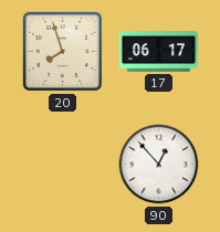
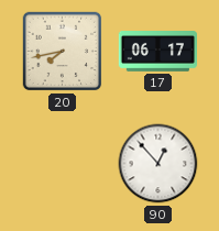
20: 7:57 -> 7:43
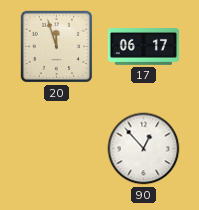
20: 7:43 -> 11:57
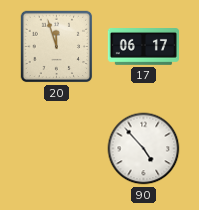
90: 12:53 -> 4:53
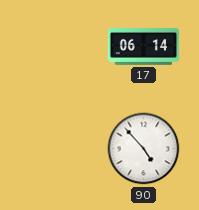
20: 11:57 -> none
17: 06:17 -> 06:14
